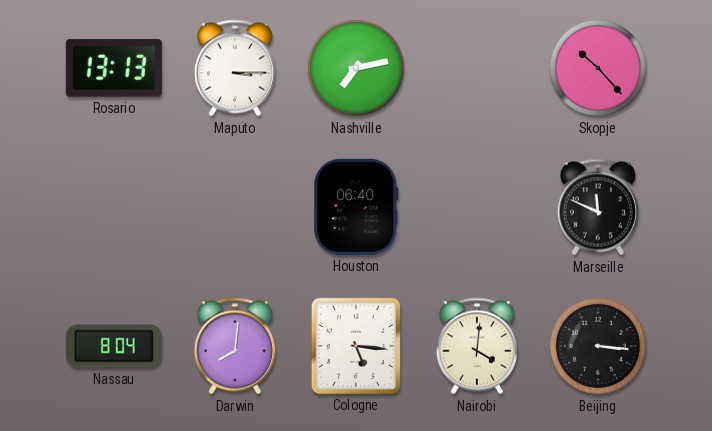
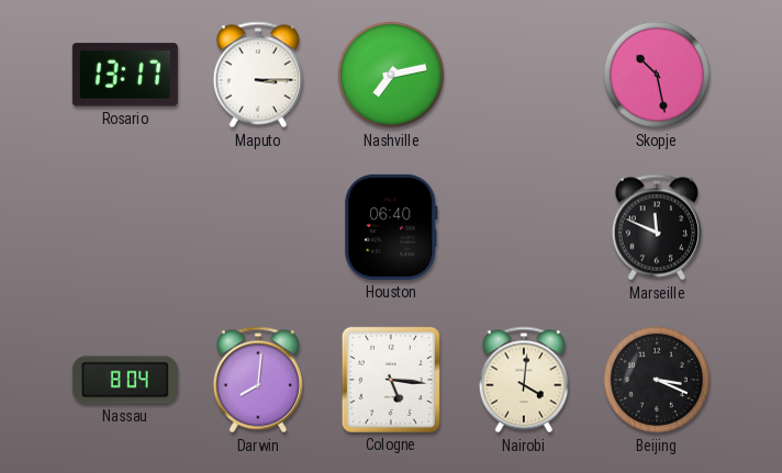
Rosario: 13:13 -> 13:17
Skopje: 10:23 -> 10:28
Beijing: 3:16 -> 3:19
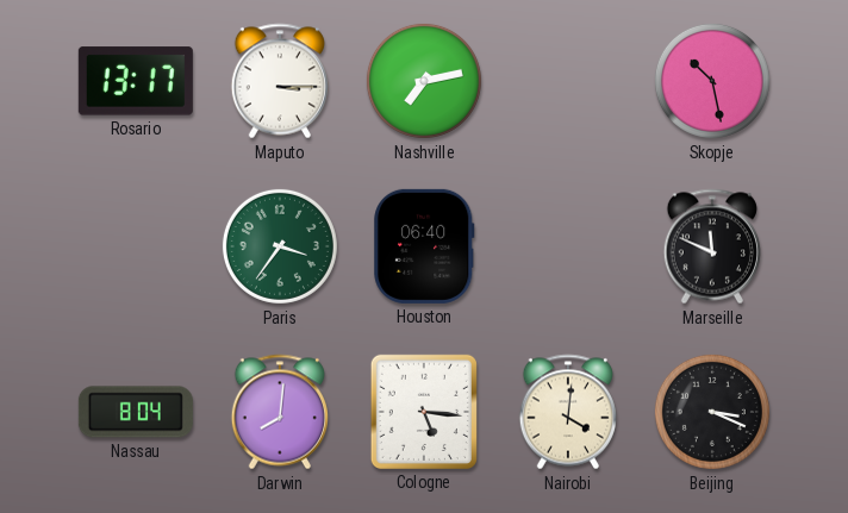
Paris: none -> 3:36
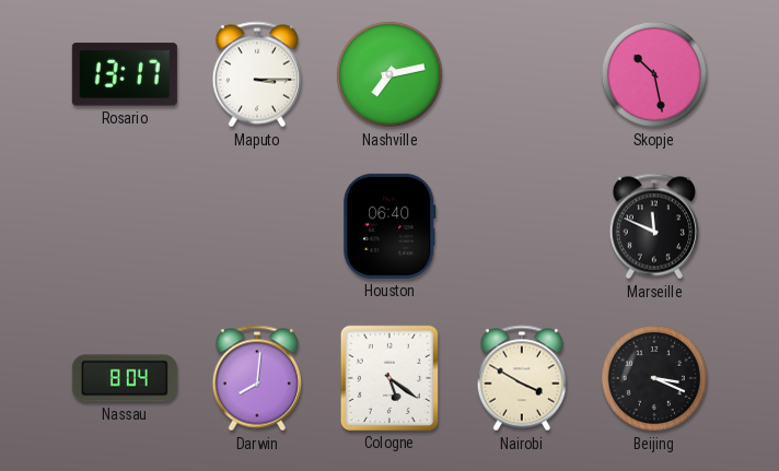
Paris: 3:36 -> none
Cologne: 5:16 -> 5:21
Nairobi: 4:01 -> 3:50
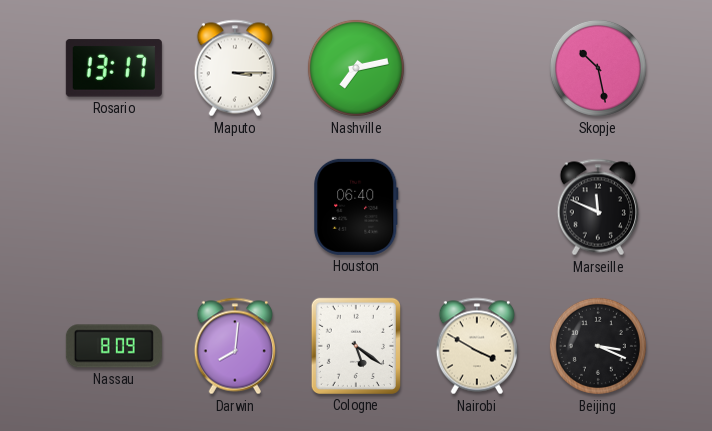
Nassau: 8:04 -> 8:09
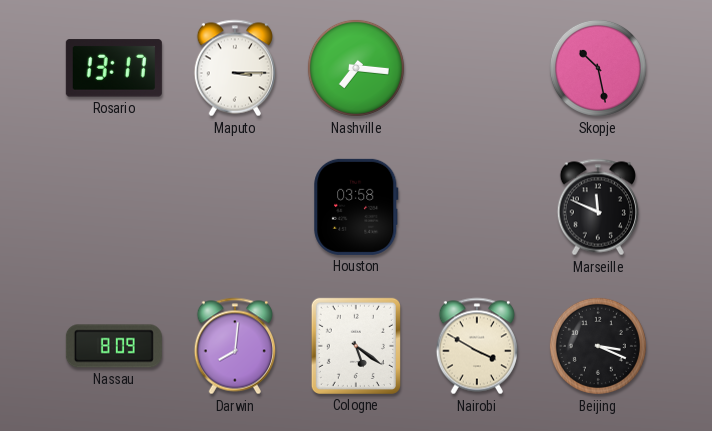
Nashville: 7:13 -> 7:16
Houston: 06:40 -> 03:58
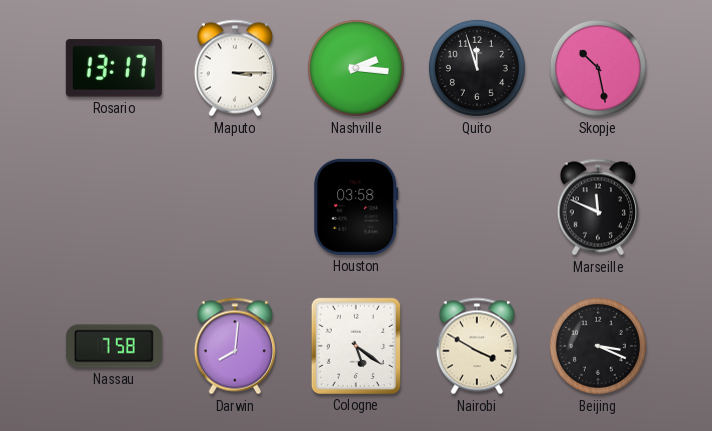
Nashville: 7:16 -> 2:16
Quito: none -> 11:57
Nassau: 8:09 -> 7:58
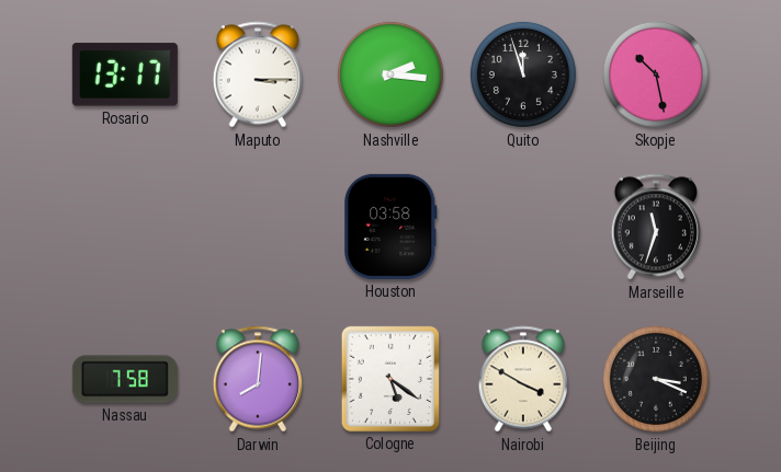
Marseille: 11:49 -> 11:33
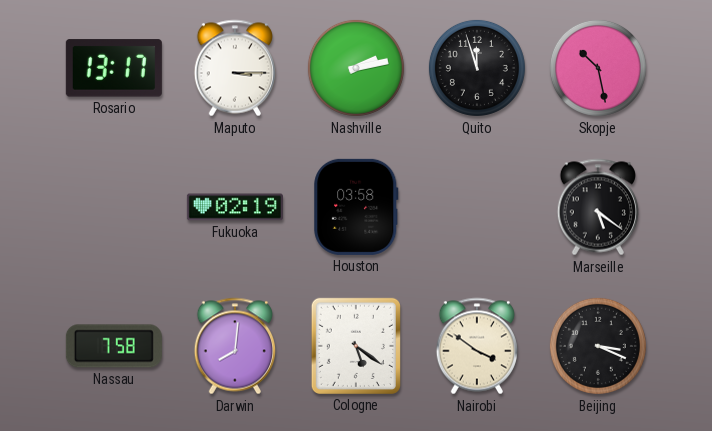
Nashville: 2:16 -> 2:13
Fukuoka: none -> 02:19
Marseille: 11:33 -> 5:21
Nairobi: 3:50 -> 3:51
